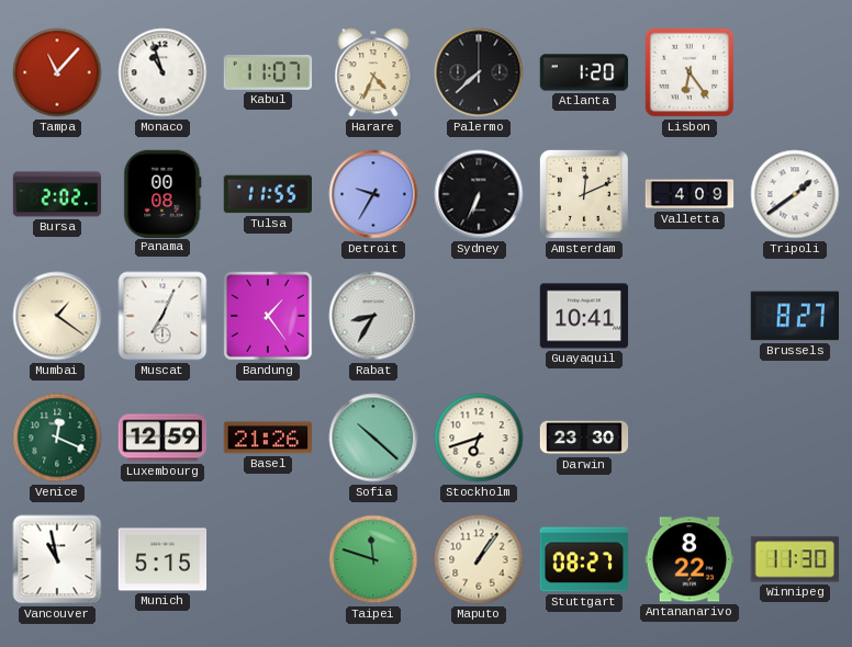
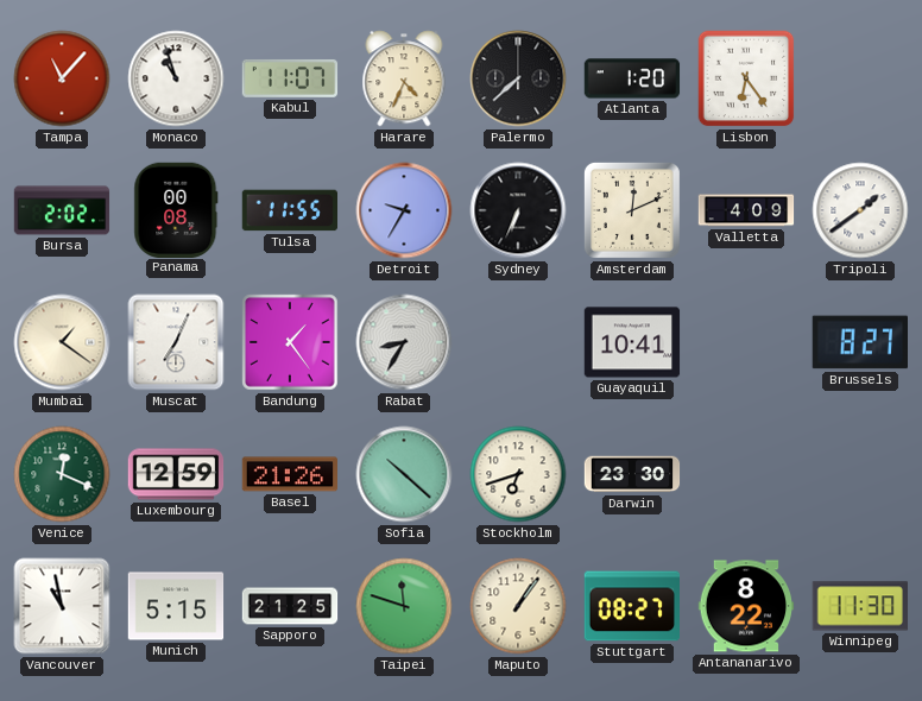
Sapporo: none -> 21:25
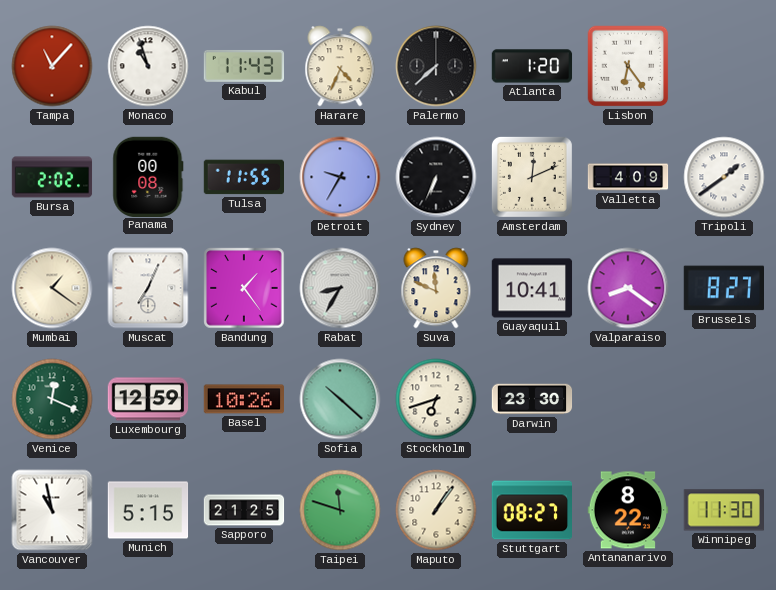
Kabul: 11:07 -> 11:43
Suva: none -> 11:49
Valparaiso: none -> 8:21
Basel: 21:26 -> 10:26
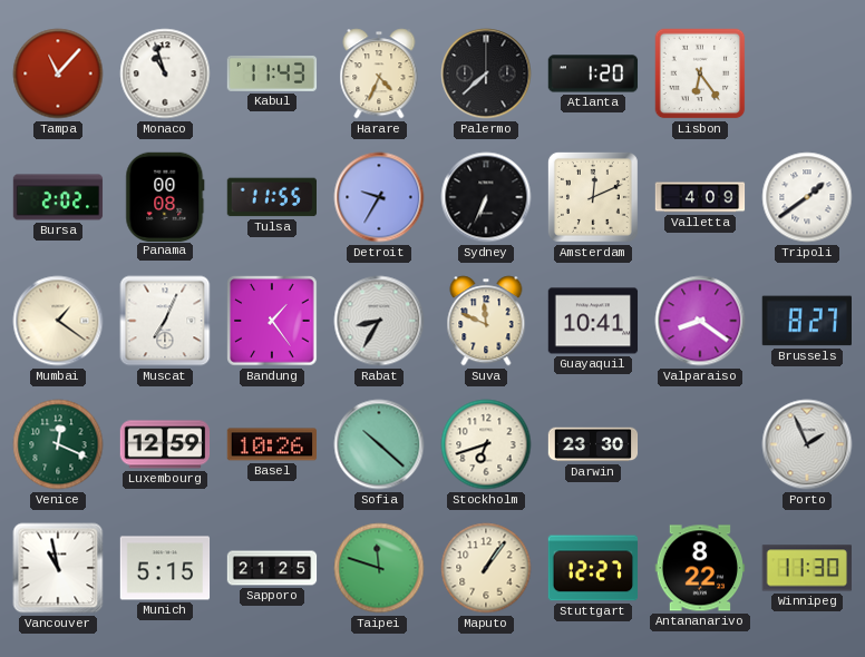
Porto: none -> 1:56
Stuttgart: 08:27 -> 12:27
